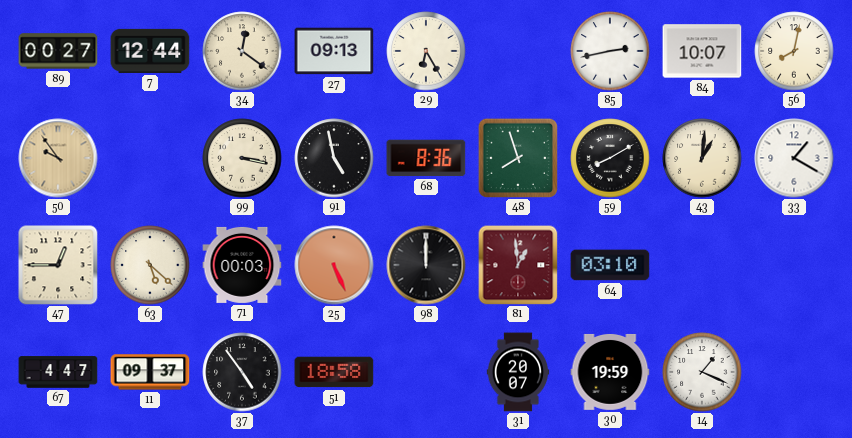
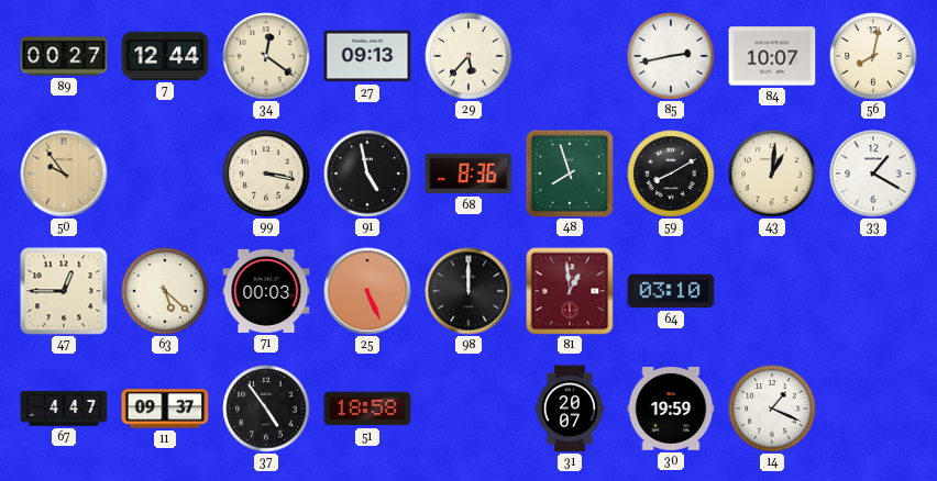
29: 6:25 -> 5:37
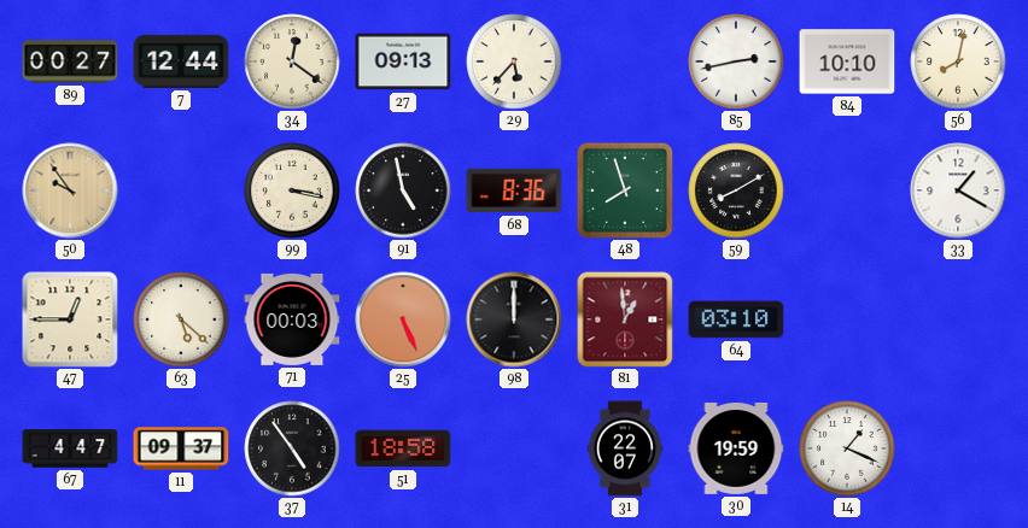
84: 10:07 -> 10:10
43: 1:01 -> none
31: 20:07 -> 22:07
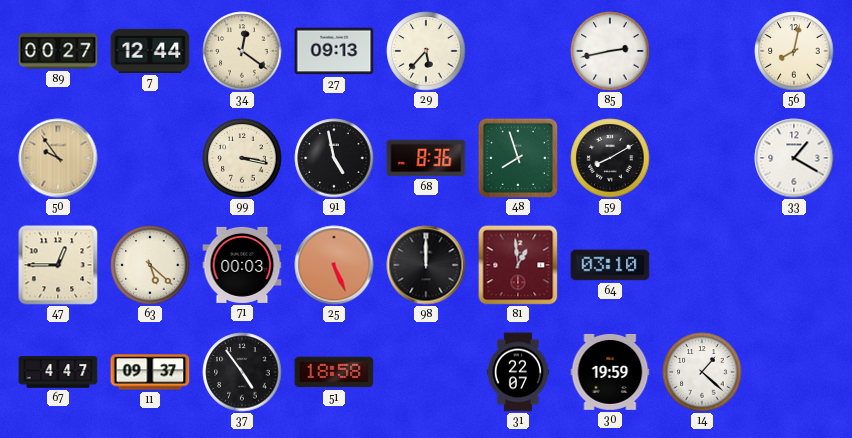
84: 10:10 -> none
14: 1:19 -> 1:22
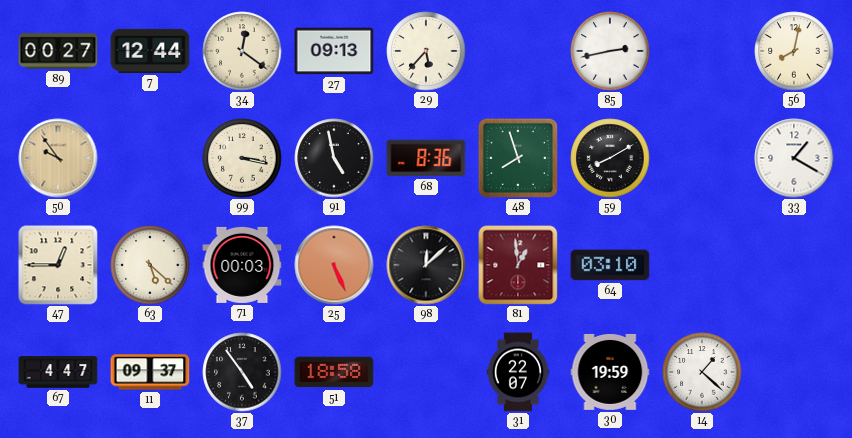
98: 12:00 -> 12:08
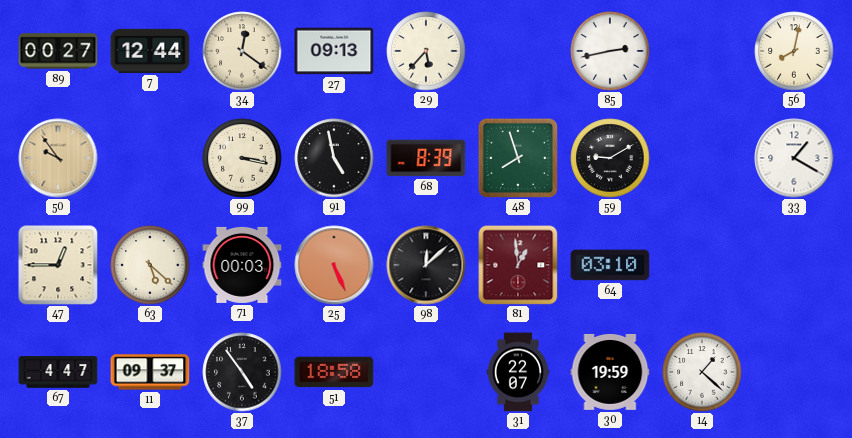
68: 8:36 -> 8:39
59: 8:10 -> 9:10
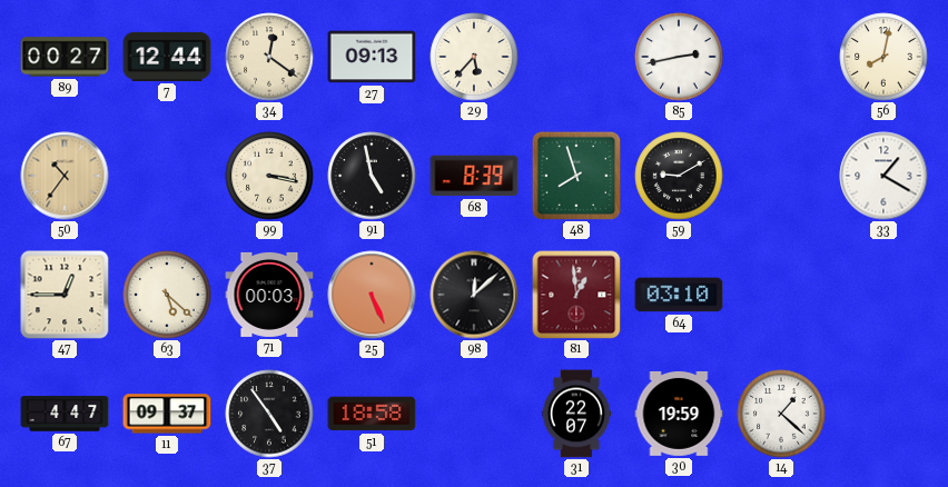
50: 9:54 -> 10:36
